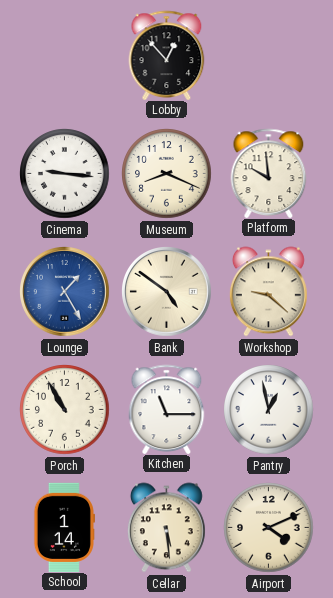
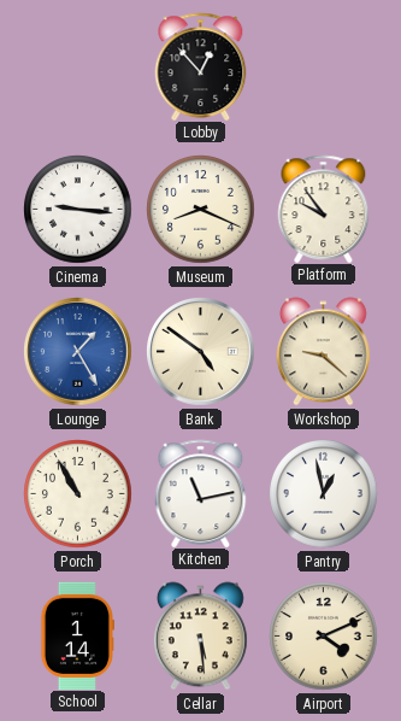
Platform: 9:59 -> 9:54
Kitchen: 11:15 -> 11:13
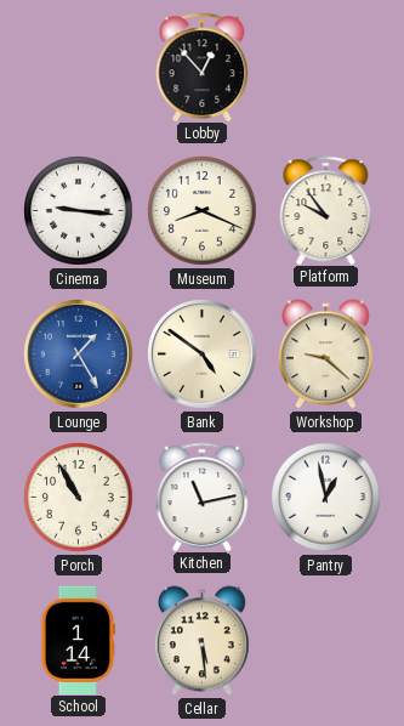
Airport: 4:11 -> none
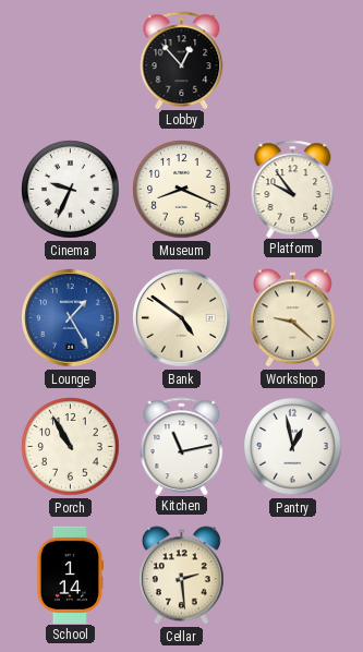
Cinema: 9:16 -> 9:34
Cellar: 5:29 -> 2:29
